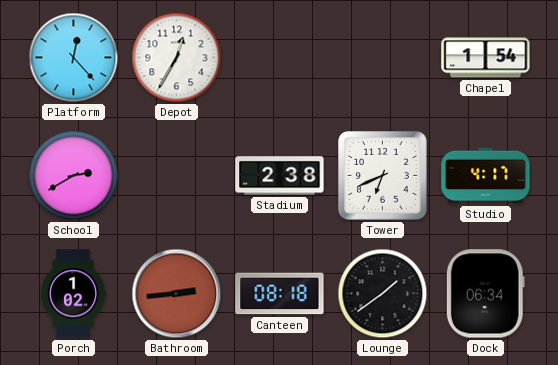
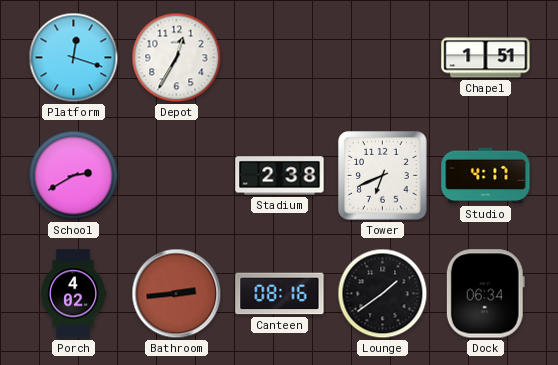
Platform: 12:23 -> 12:18
Chapel: 1:54 -> 1:51
Porch: 1:02 -> 4:02
Canteen: 08:18 -> 08:16
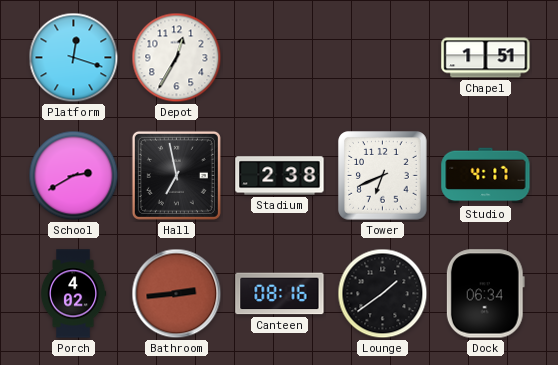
Hall: none -> 6:58
